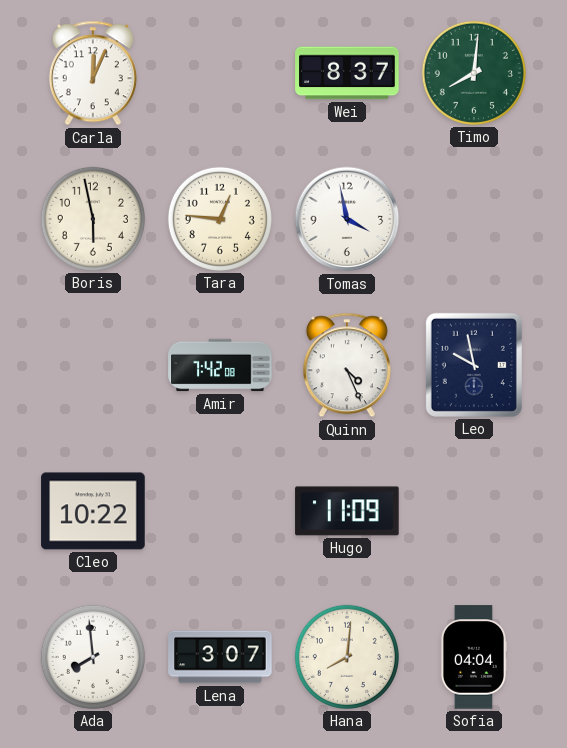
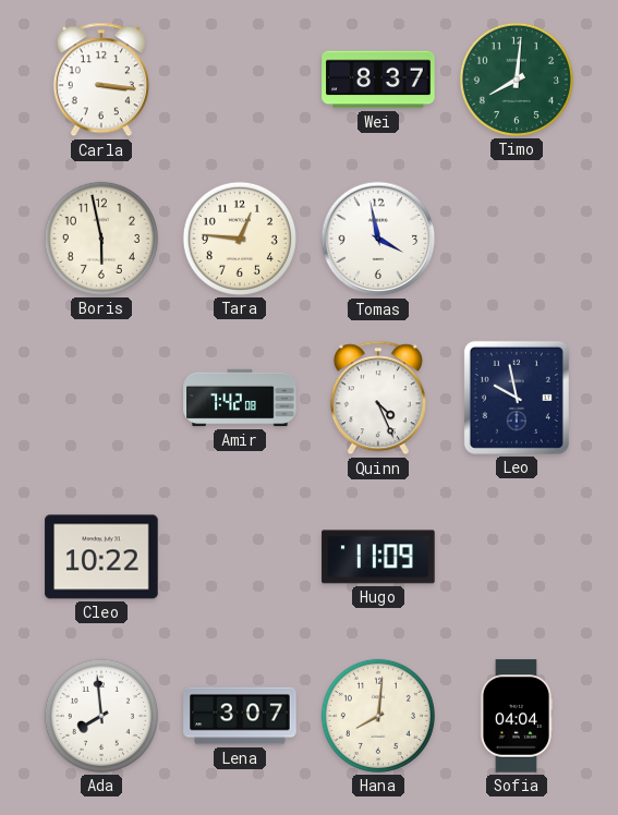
Carla: 12:04 -> 3:16
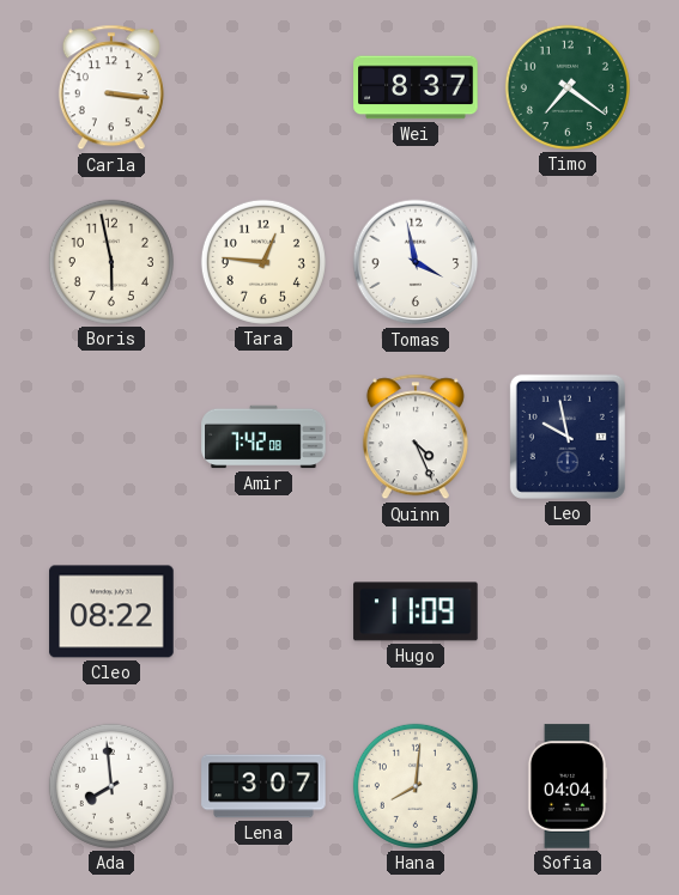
Timo: 8:01 -> 7:21
Cleo: 10:22 -> 08:22
